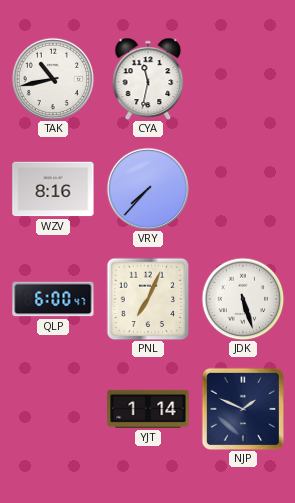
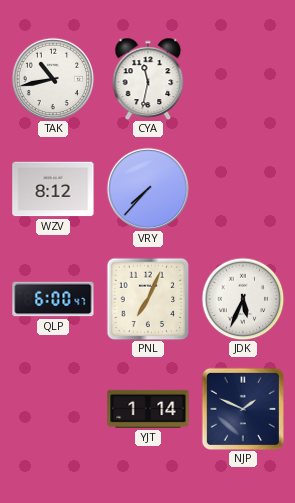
WZV: 8:16 -> 8:12
JDK: 5:27 -> 5:34
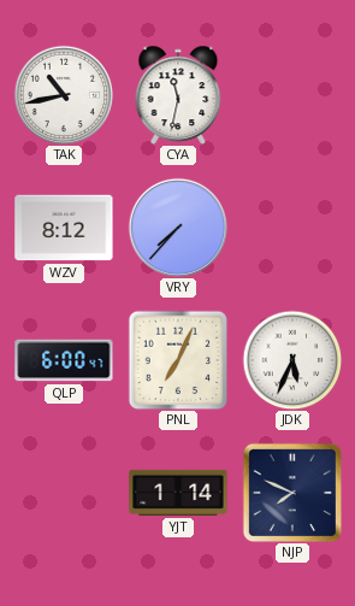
NJP: 1:49 -> 7:49
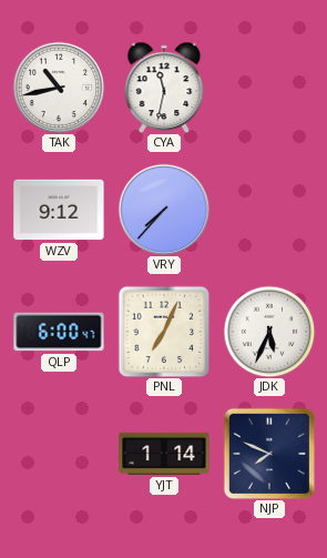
WZV: 8:12 -> 9:12
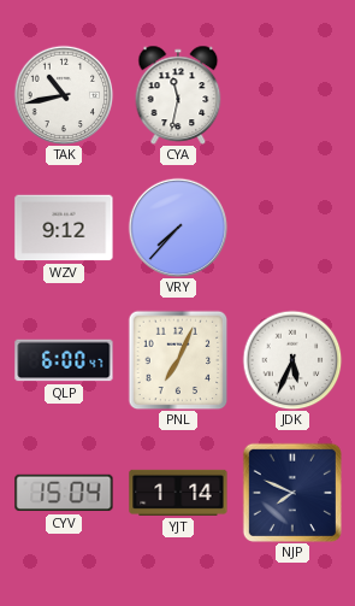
CYV: none -> 15:04
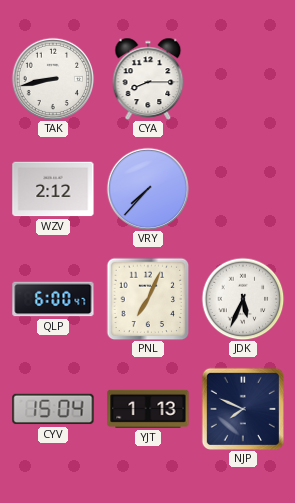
TAK: 10:43 -> 8:43
CYA: 11:32 -> 8:15
WZV: 9:12 -> 2:12
YJT: 1:14 -> 1:13
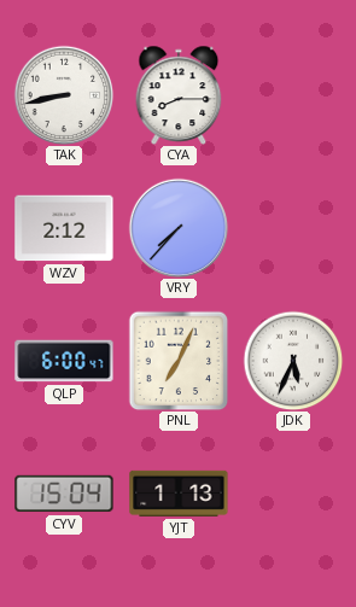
NJP: 7:49 -> none
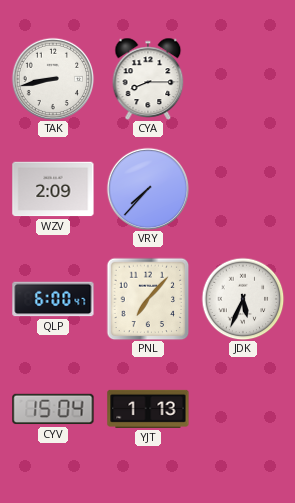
WZV: 2:12 -> 2:09
PNL: 7:04 -> 7:07
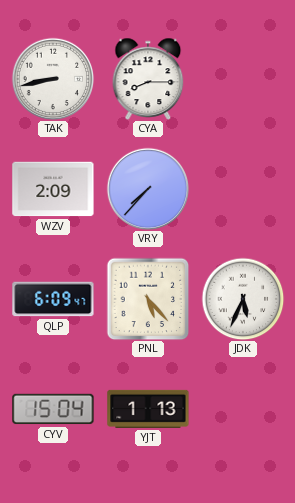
QLP: 6:00 -> 6:09
PNL: 7:07 -> 5:23
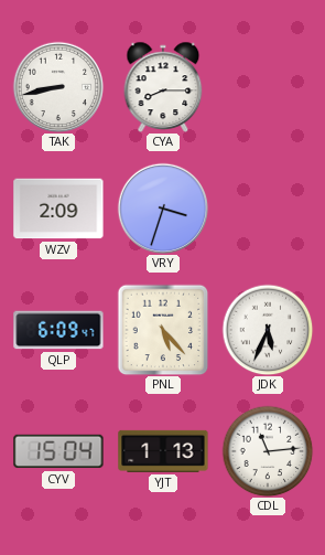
VRY: 7:37 -> 3:33
CDL: none -> 11:14
